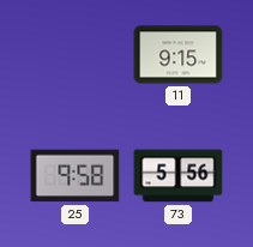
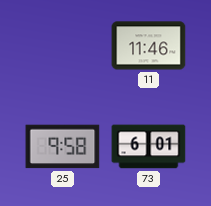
11: 9:15 -> 11:46
73: 5:56 -> 6:01
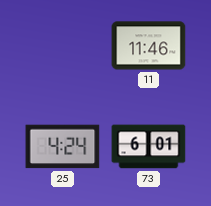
25: 9:58 -> 4:24
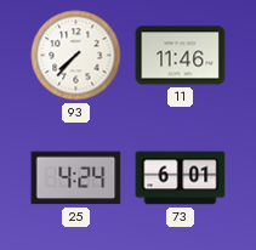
93: none -> 7:37
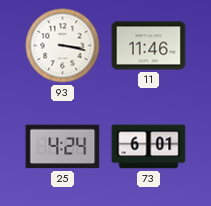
93: 7:37 -> 3:17
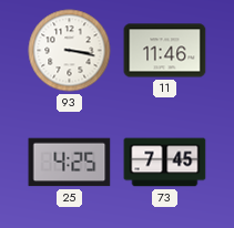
25: 4:24 -> 4:25
73: 6:01 -> 7:45
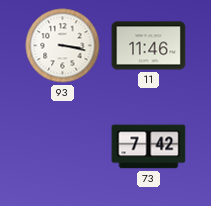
25: 4:25 -> none
73: 7:45 -> 7:42
